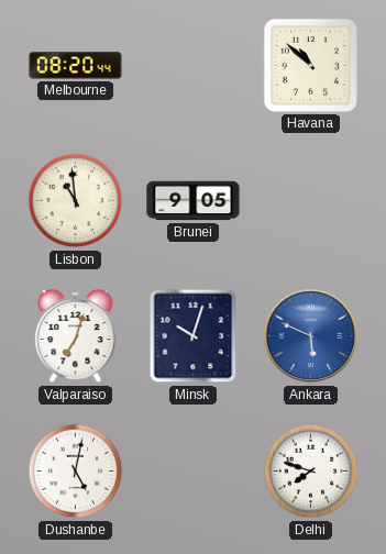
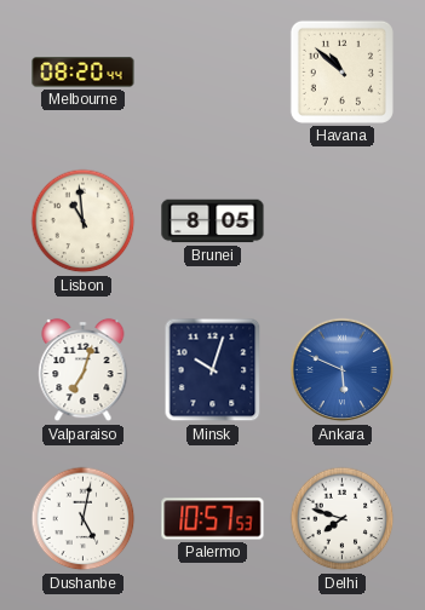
Brunei: 9:05 -> 8:05
Palermo: none -> 10:57
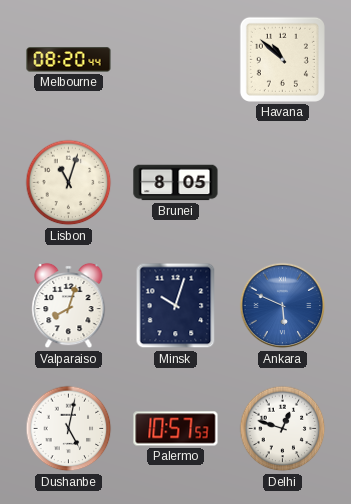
Lisbon: 10:59 -> 11:03
Valparaiso: 7:03 -> 8:03
Delhi: 7:48 -> 12:48
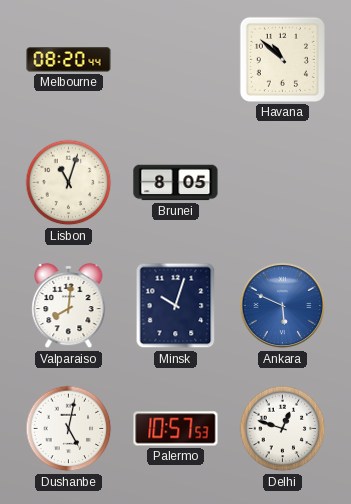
Valparaiso: 8:03 -> 8:01
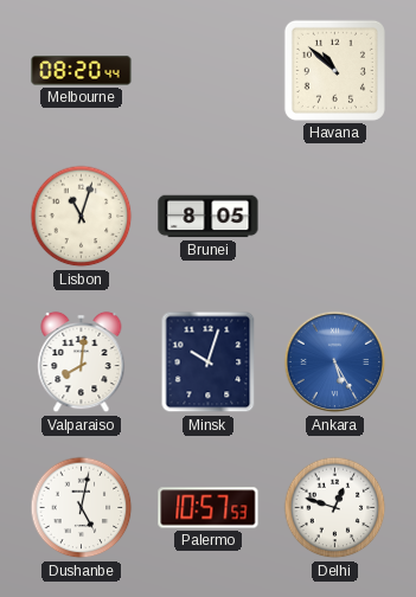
Ankara: 5:49 -> 5:25
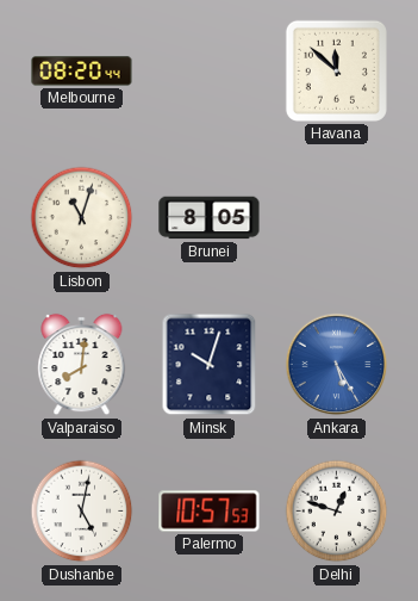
Havana: 10:52 -> 11:52
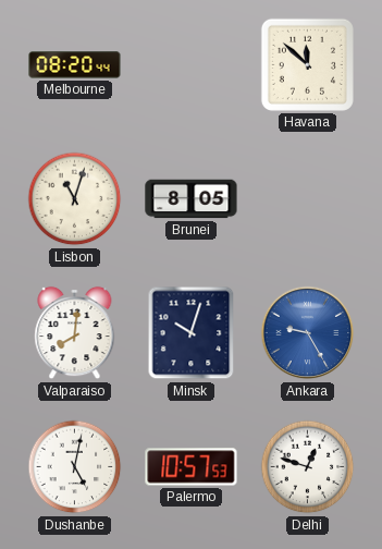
Ankara: 5:25 -> 9:25
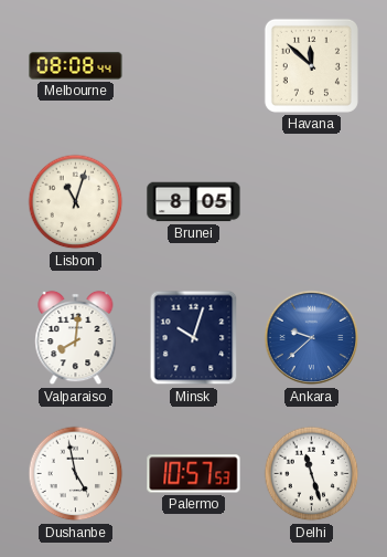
Melbourne: 08:20 -> 08:08
Ankara: 9:25 -> 9:38
Dushanbe: 5:02 -> 4:58
Delhi: 12:48 -> 11:27
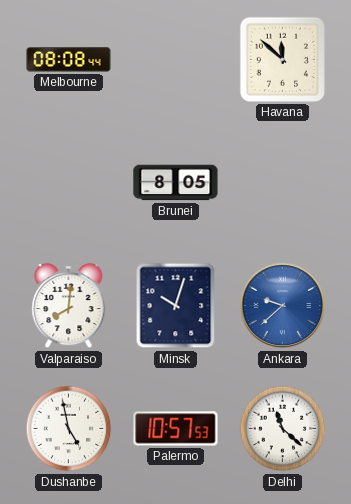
Lisbon: 11:03 -> none
Delhi: 11:27 -> 11:22
